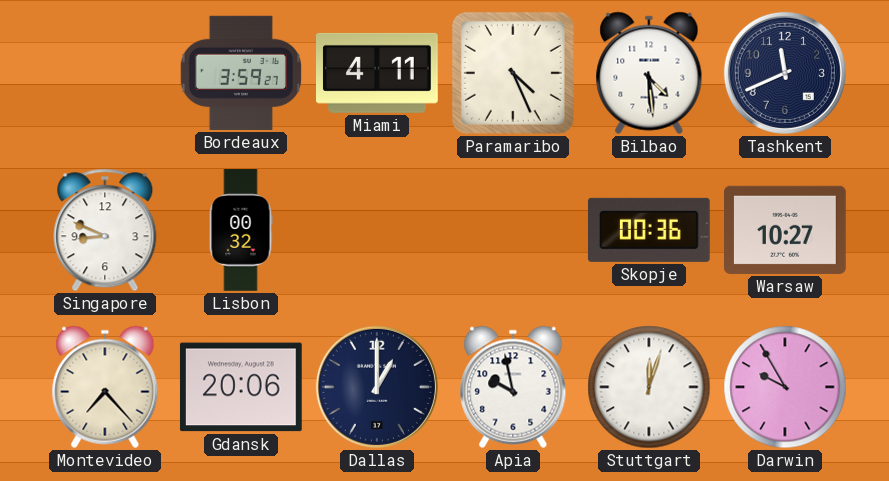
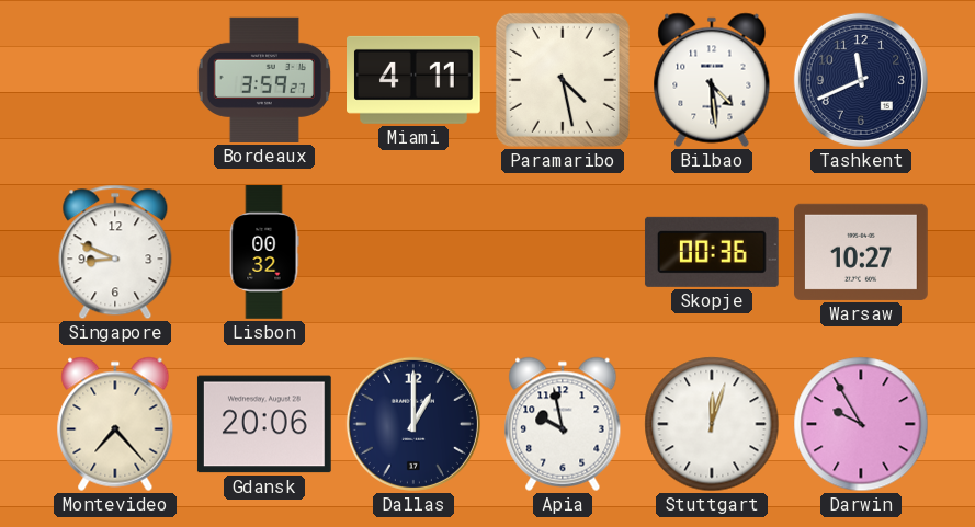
Paramaribo: 4:26 -> 4:28
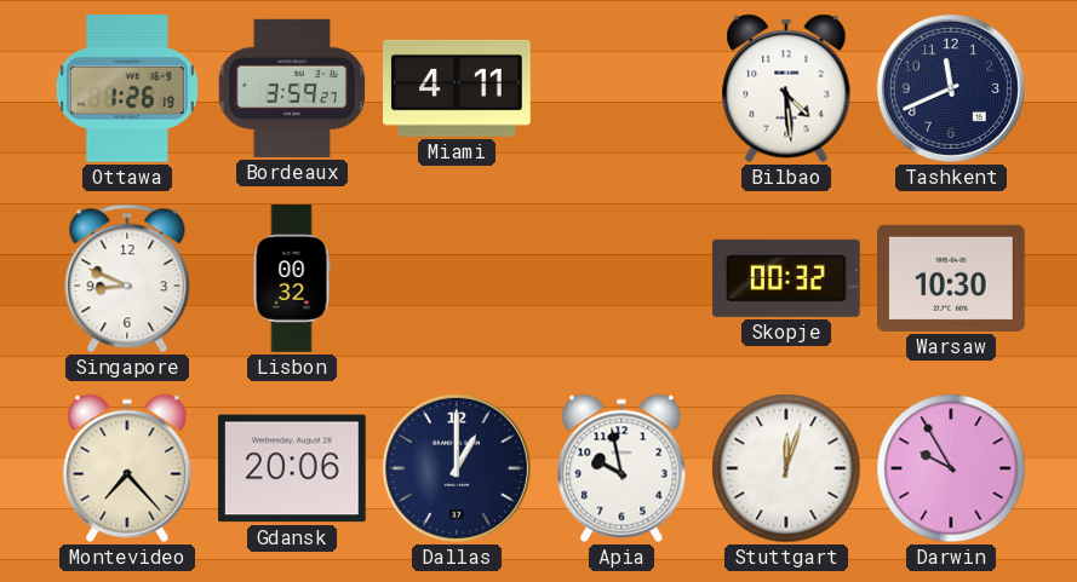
Ottawa: none -> 1:26
Paramaribo: 4:28 -> none
Skopje: 00:36 -> 00:32
Warsaw: 10:27 -> 10:30
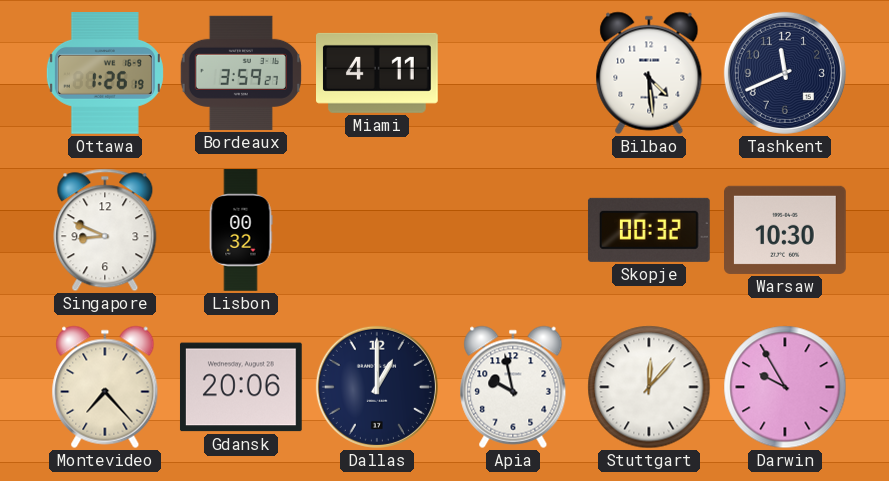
Stuttgart: 12:03 -> 12:07
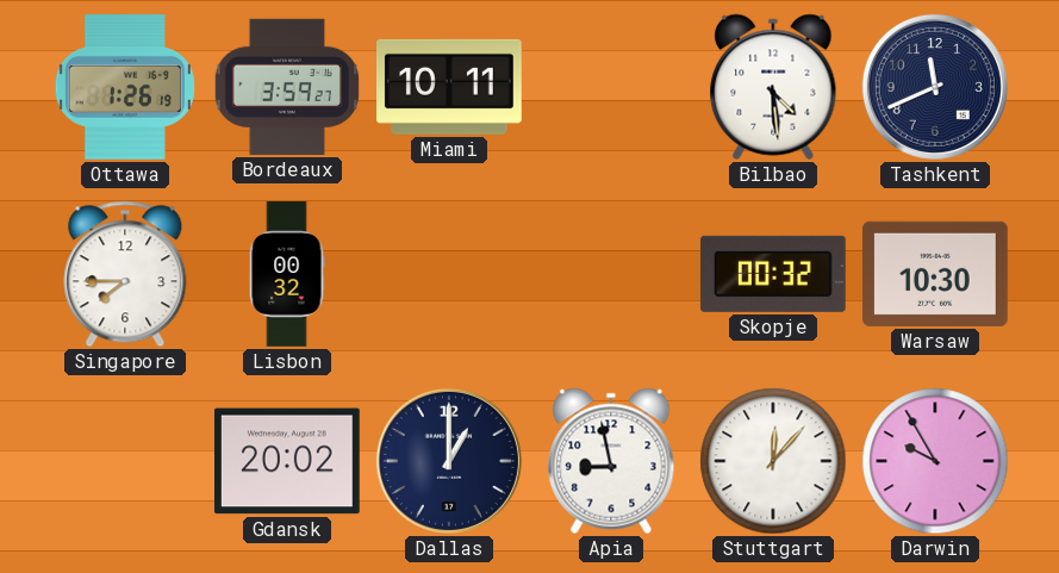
Miami: 4:11 -> 10:11
Singapore: 8:49 -> 7:45
Montevideo: 7:23 -> none
Gdansk: 20:06 -> 20:02
Apia: 9:58 -> 8:58
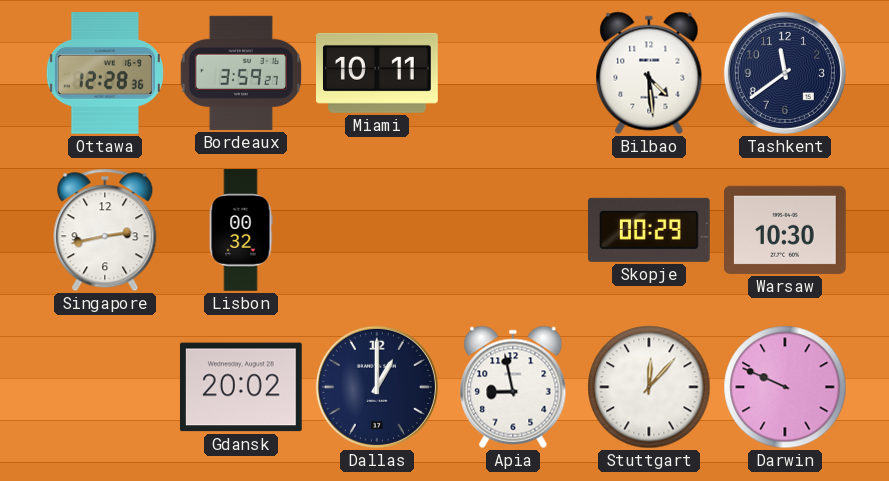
Ottawa: 1:26 -> 12:28
Tashkent: 11:41 -> 11:39
Singapore: 7:45 -> 2:43
Skopje: 00:32 -> 00:29
Darwin: 9:55 -> 9:49
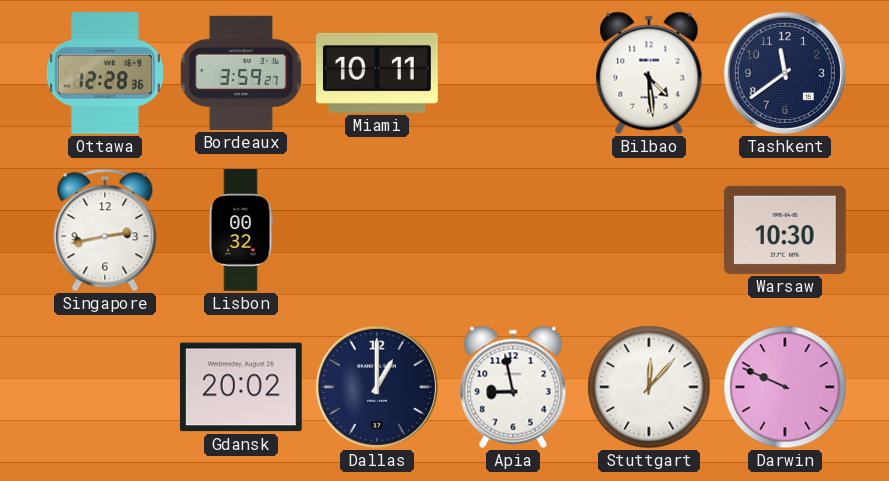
Skopje: 00:29 -> none
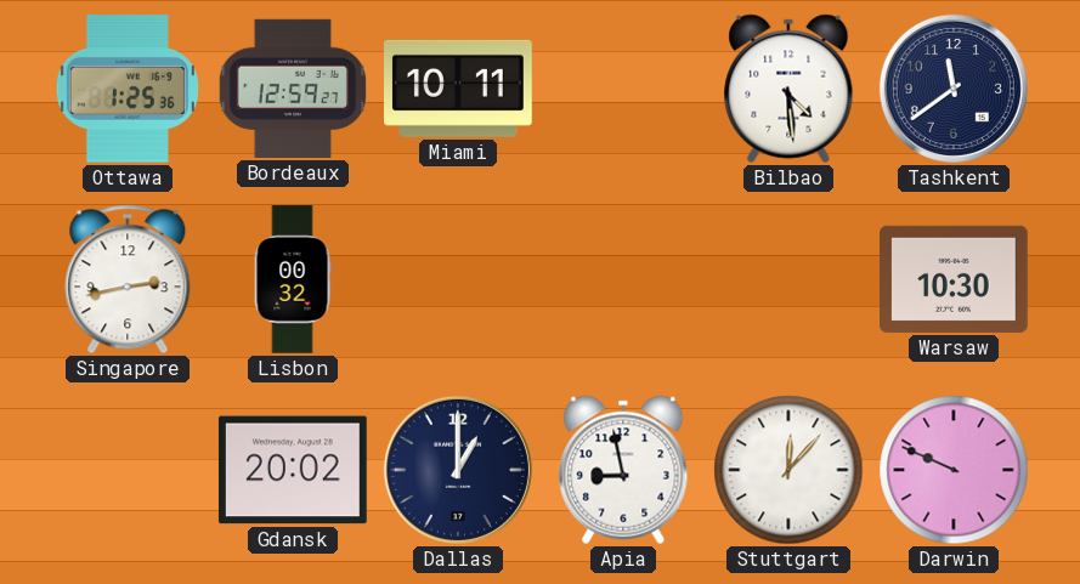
Ottawa: 12:28 -> 1:25
Bordeaux: 3:59 -> 12:59
